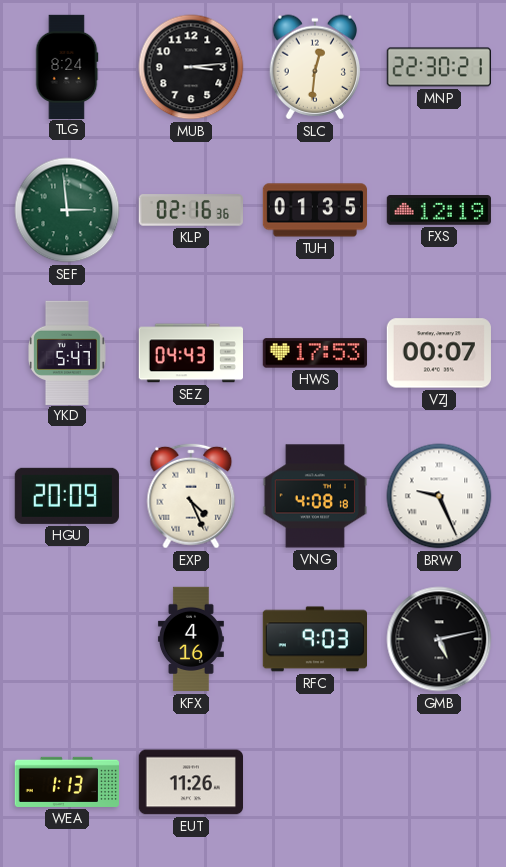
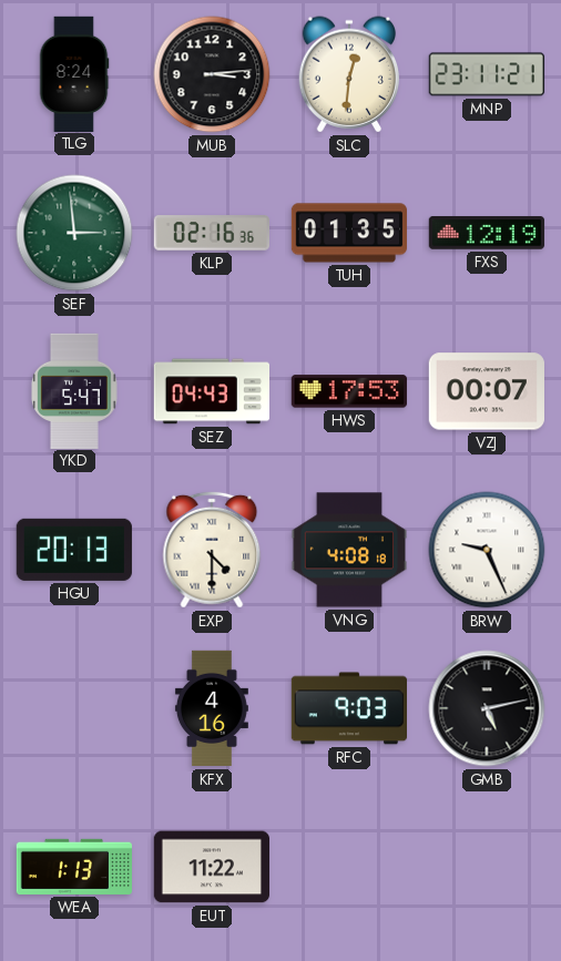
MNP: 22:30 -> 23:11
HGU: 20:09 -> 20:13
EXP: 4:26 -> 4:30
EUT: 11:26 -> 11:22
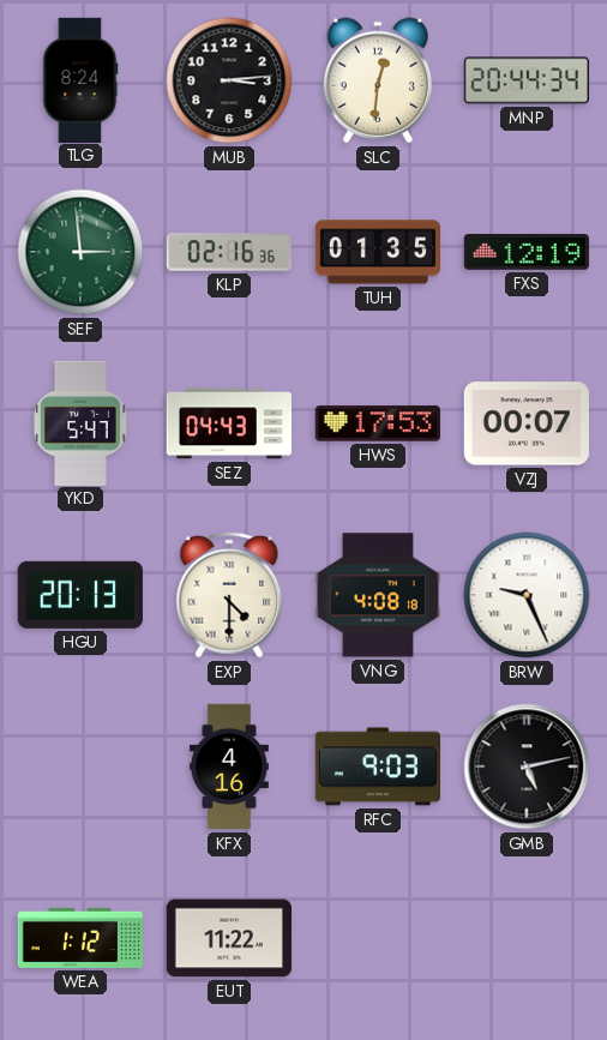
MNP: 23:11 -> 20:44
WEA: 1:13 -> 1:12
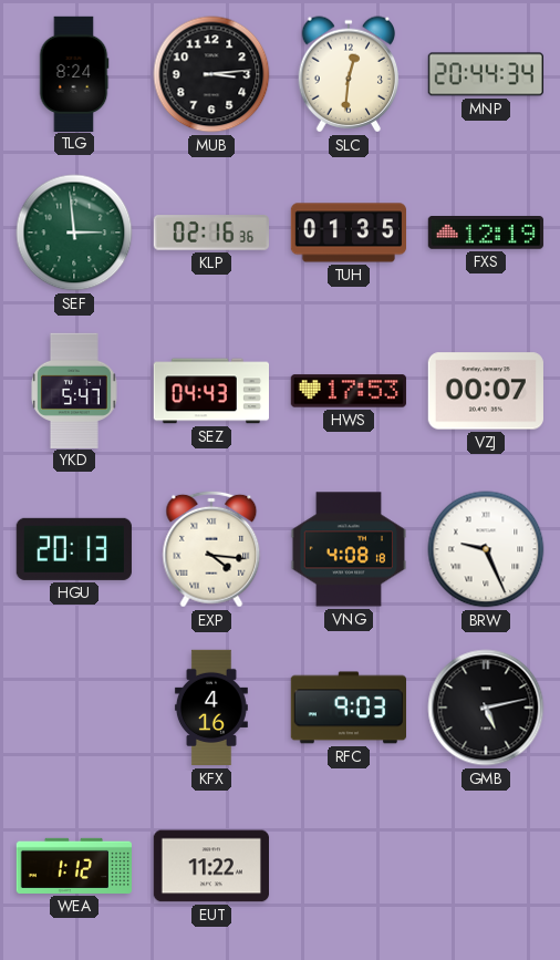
EXP: 4:30 -> 4:16
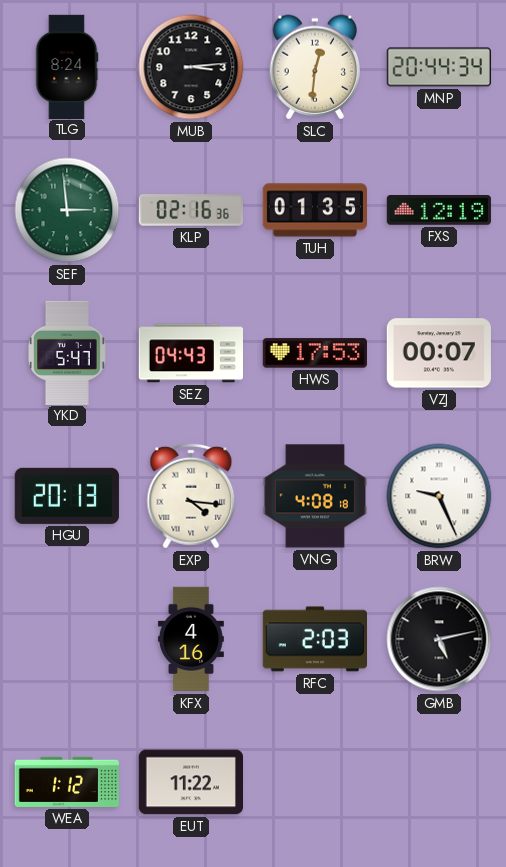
RFC: 9:03 -> 2:03
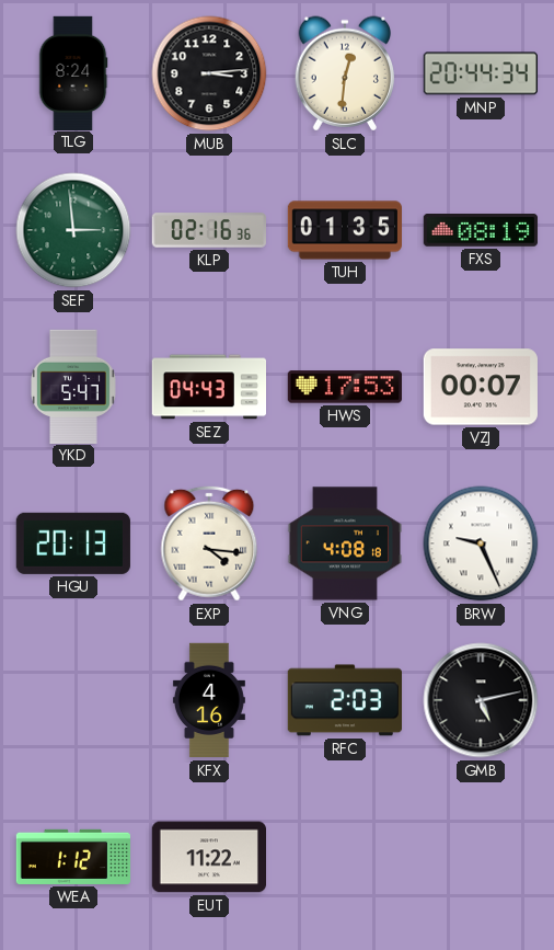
FXS: 12:19 -> 08:19
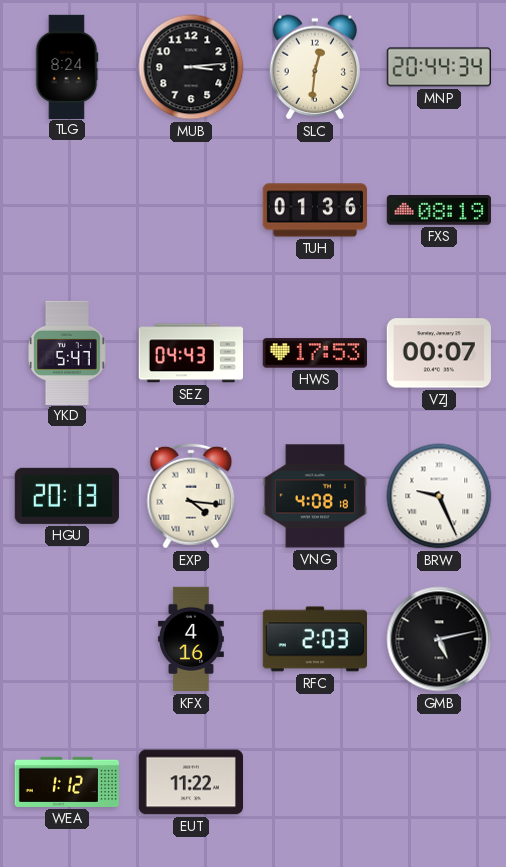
SEF: 2:59 -> none
KLP: 02:16 -> none
TUH: 01:35 -> 01:36
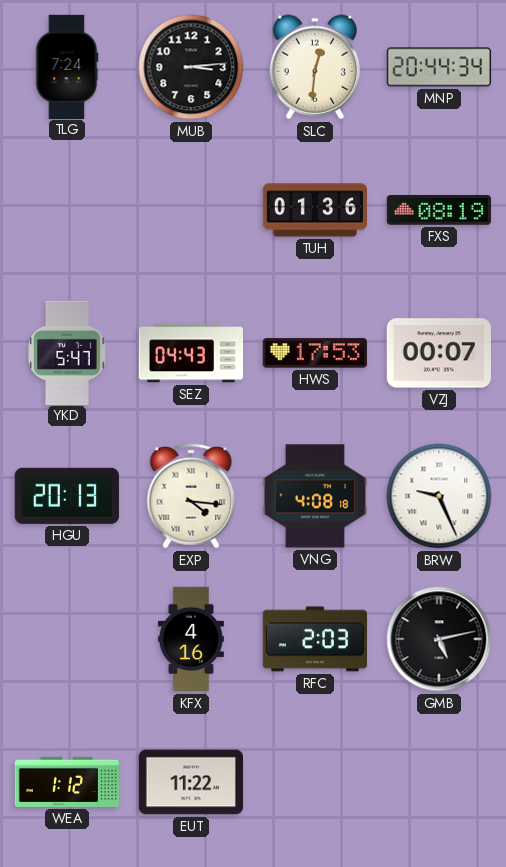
TLG: 8:24 -> 7:24
